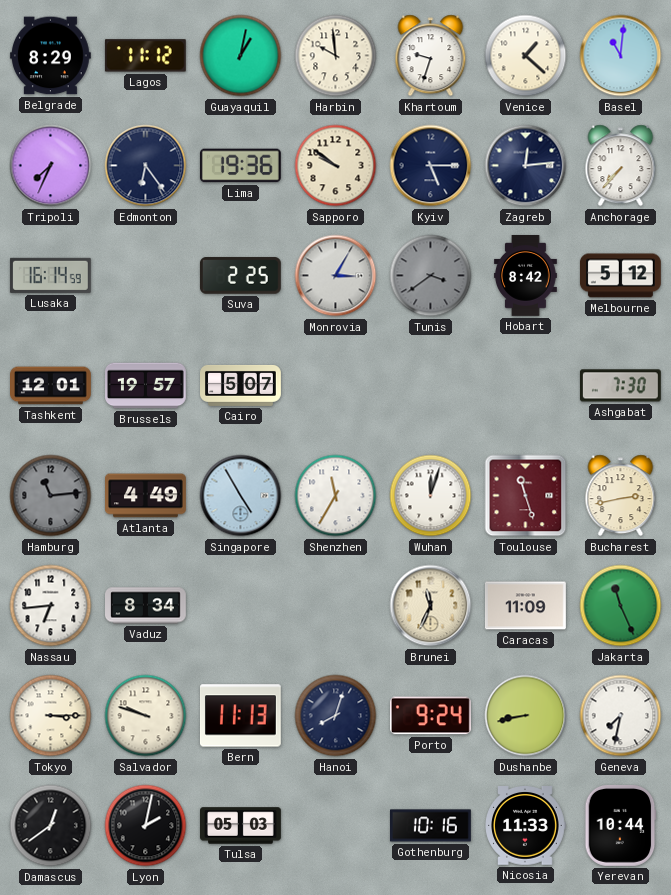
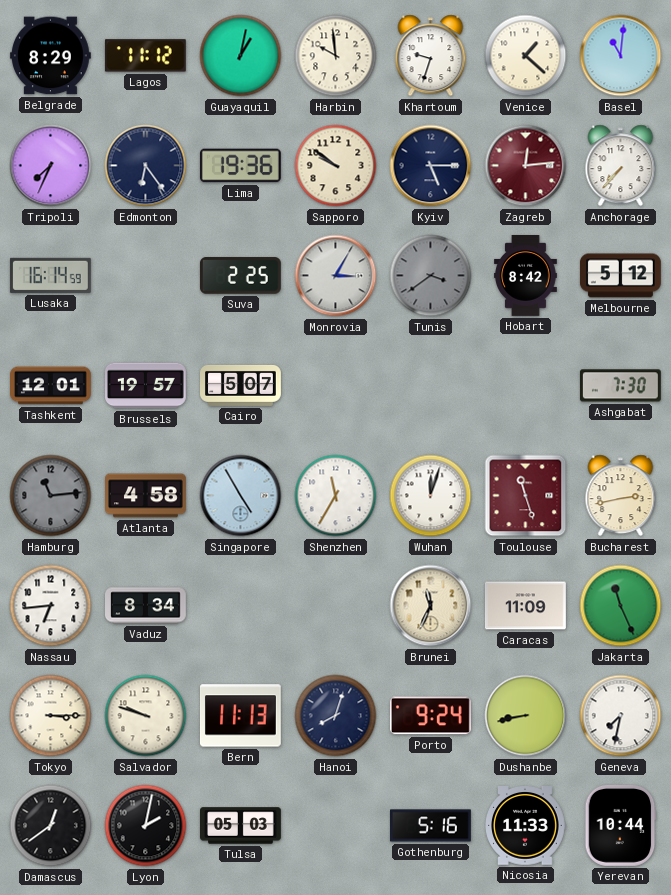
Zagreb dial: navy -> burgundy
Atlanta: 4:49 -> 4:58
Gothenburg: 10:16 -> 5:16
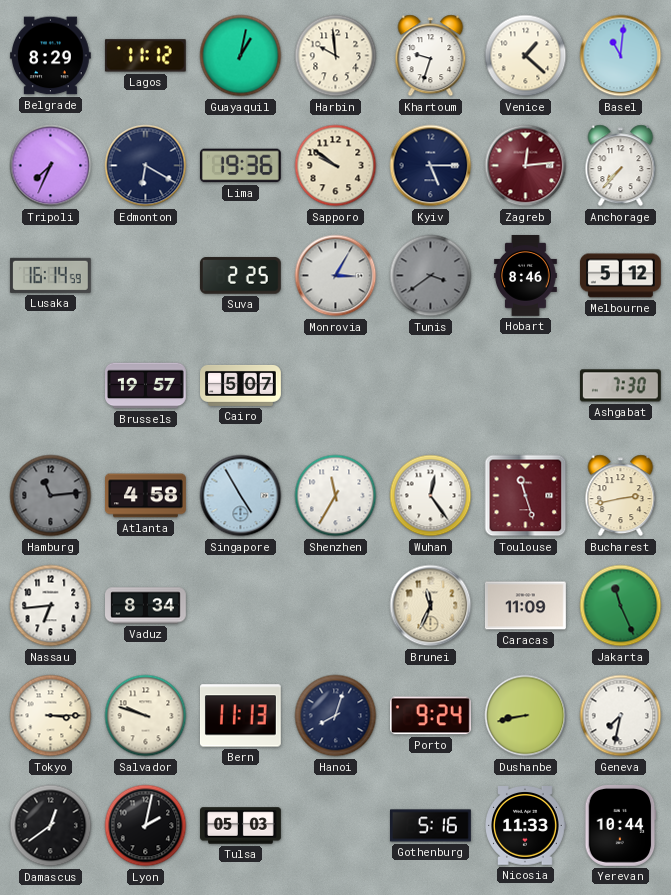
Edmonton: 6:24 -> 6:20
Hobart: 8:42 -> 8:46
Tashkent: 12:01 -> none
Wuhan: 12:03 -> 12:24
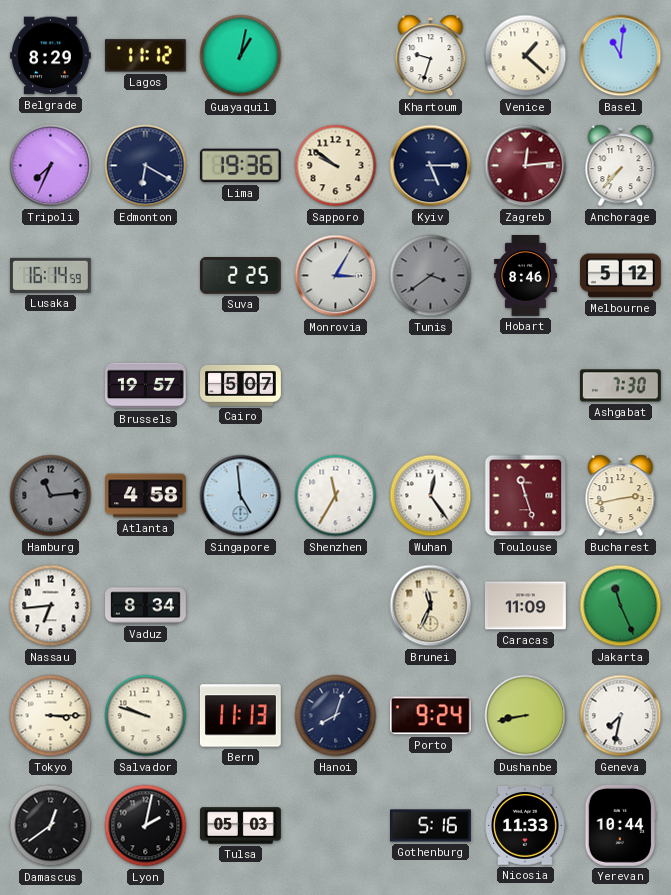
Harbin: 9:59 -> none
Singapore: 4:55 -> 4:59
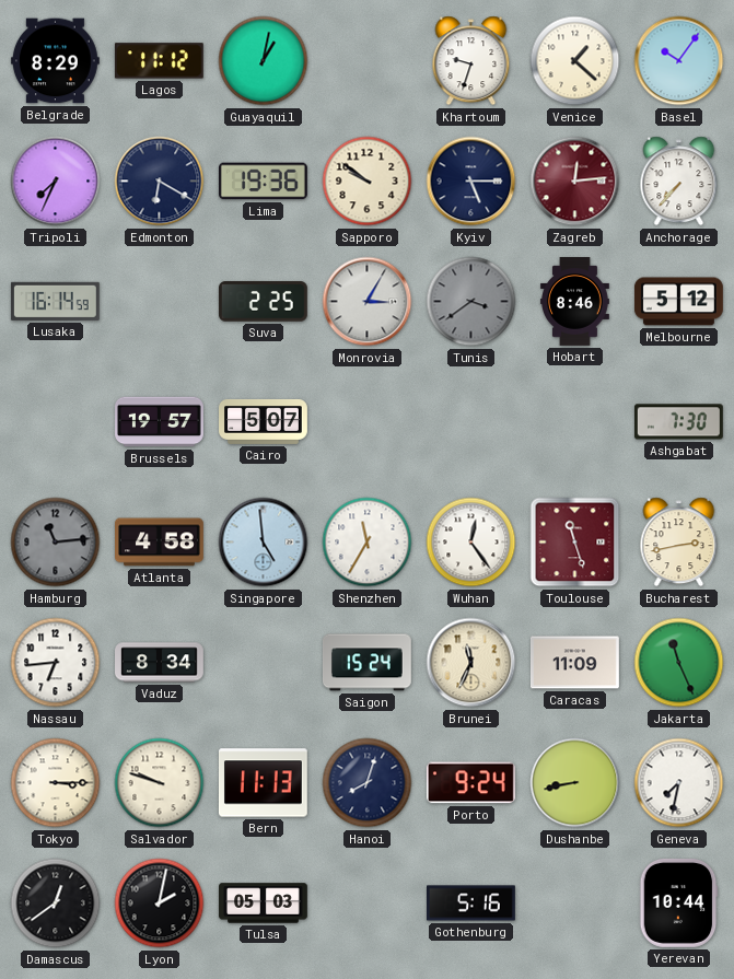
Basel: 11:01 -> 10:06
Saigon: none -> 15:24
Nicosia: 11:33 -> none
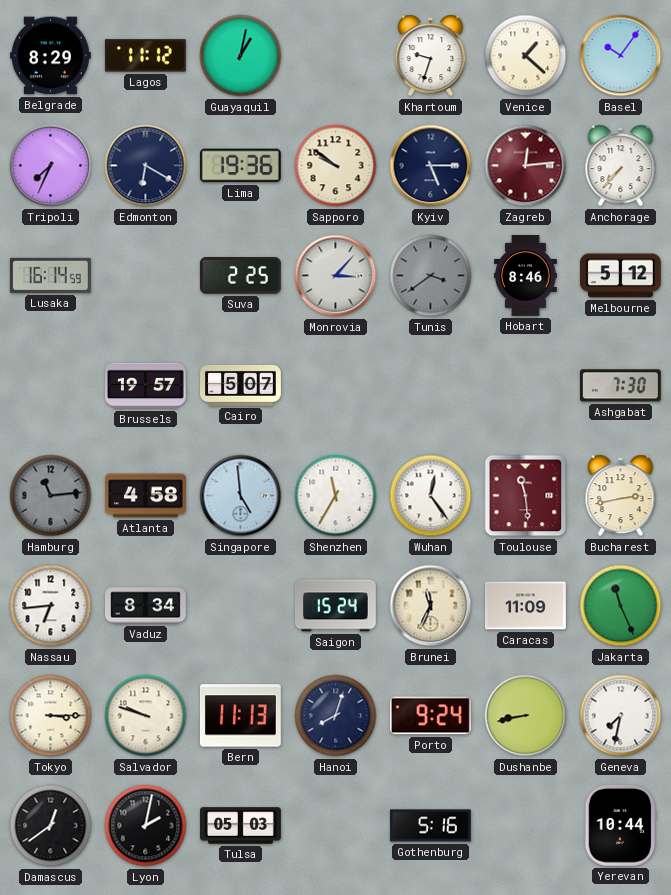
Monrovia: 3:05 -> 3:07
Toulouse: 11:27 -> 11:29
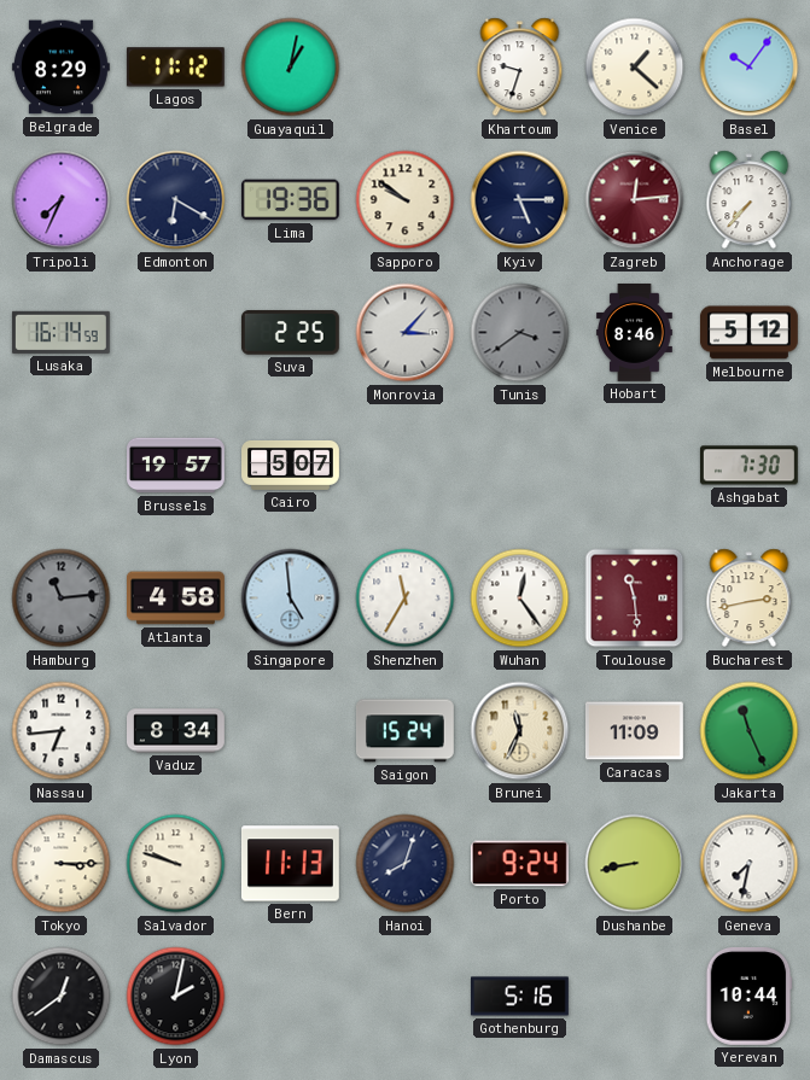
Tulsa: 05:03 -> none
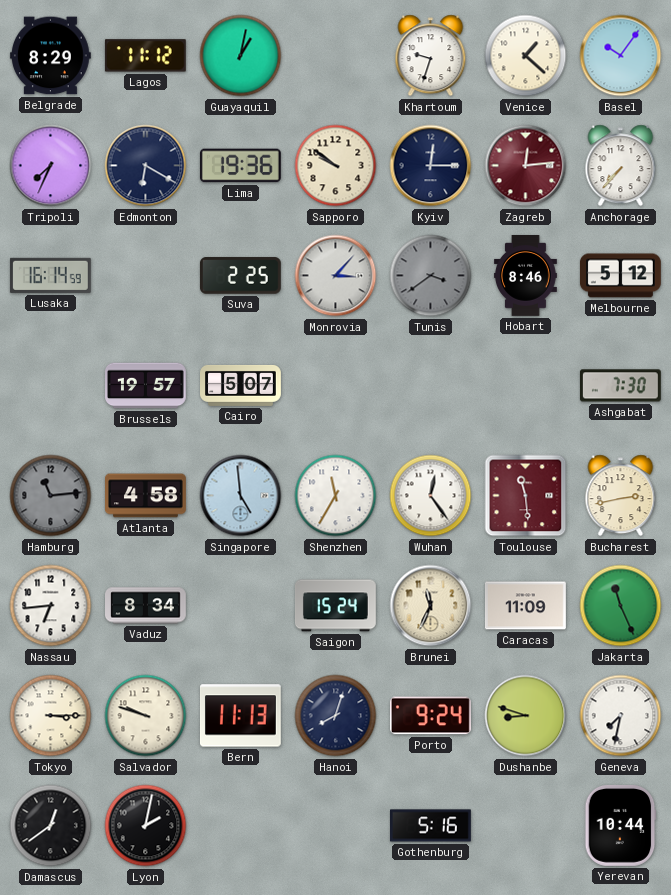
Kyiv: 5:15 -> 12:15
Dushanbe: 8:43 -> 8:48
